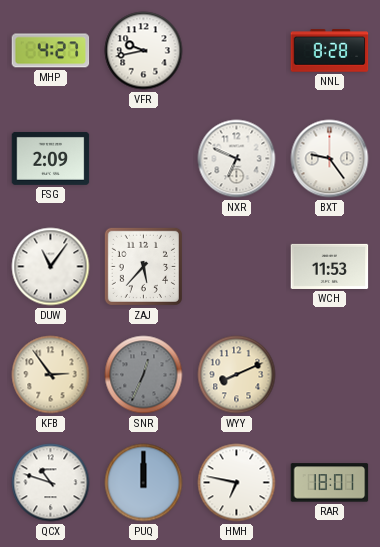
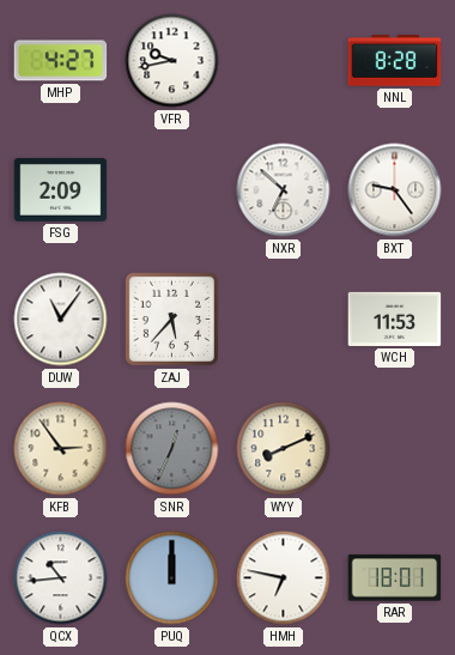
NXR: 6:49 -> 6:52
QCX: 10:48 -> 10:44
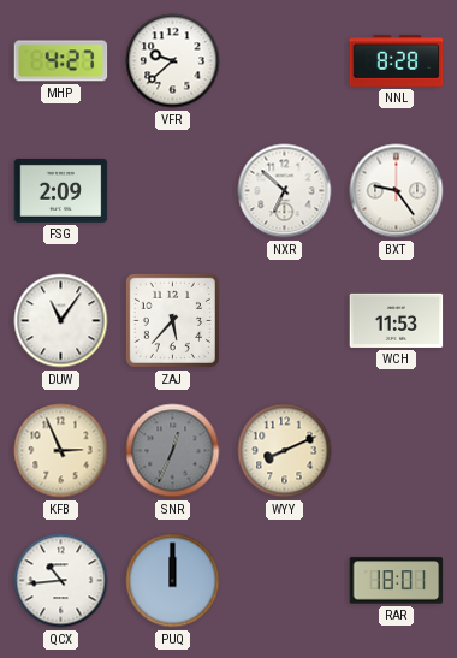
VFR: 9:43 -> 9:38
KFB: 2:54 -> 2:56
HMH: 6:47 -> none
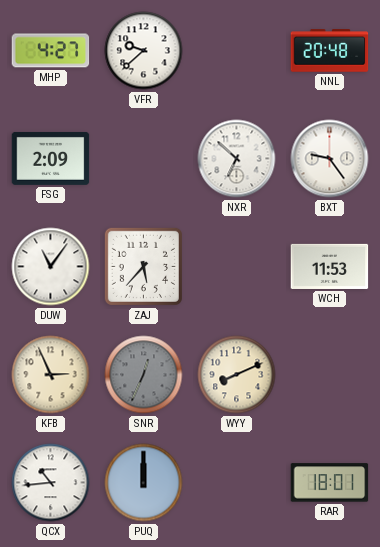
NNL: 8:28 -> 20:48
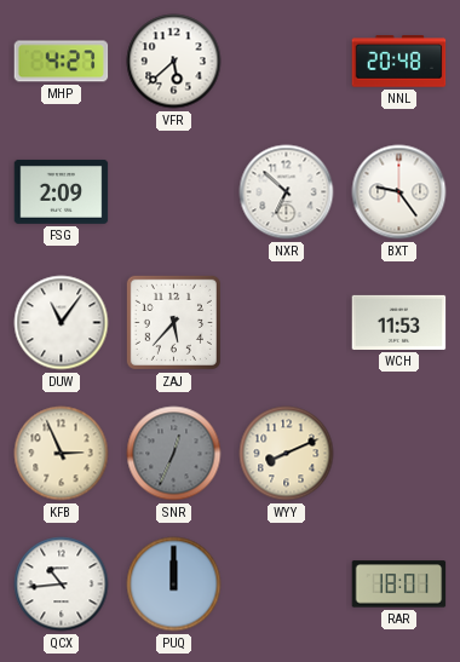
VFR: 9:38 -> 5:38
